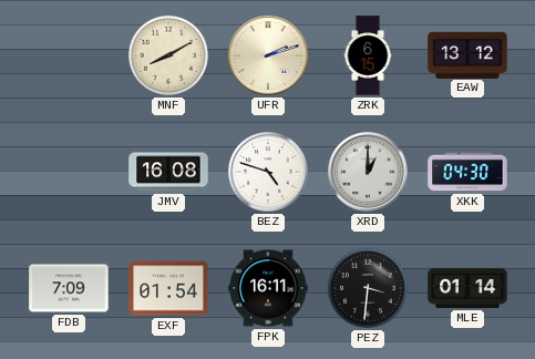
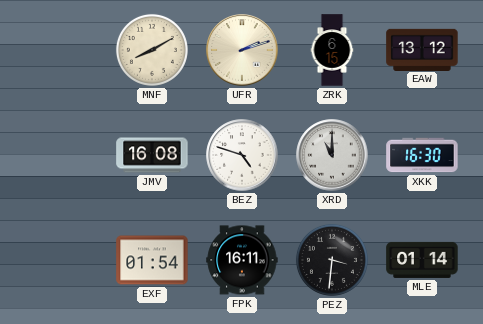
XRD: 1:00 -> 11:00
XKK: 04:30 -> 16:30
FDB: 7:09 -> none
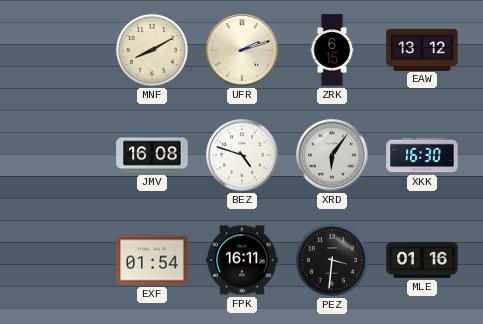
XRD: 11:00 -> 6:06
MLE: 01:14 -> 01:16
